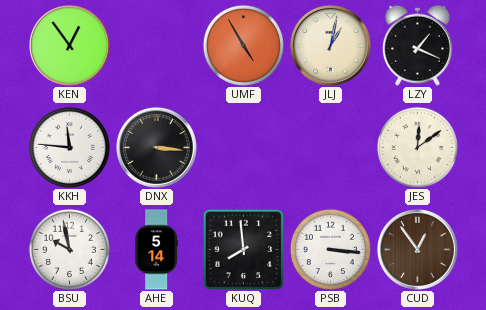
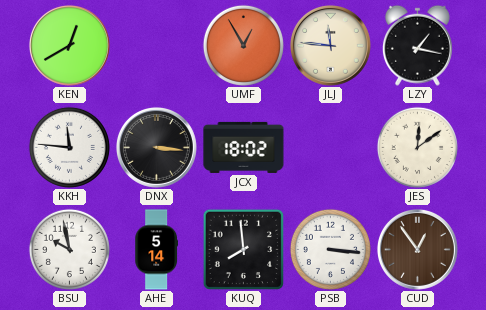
KEN: 12:54 -> 12:40
UMF: 4:55 -> 12:55
JLJ: 1:02 -> 11:46
LZY: 1:19 -> 1:17
JCX: none -> 18:02
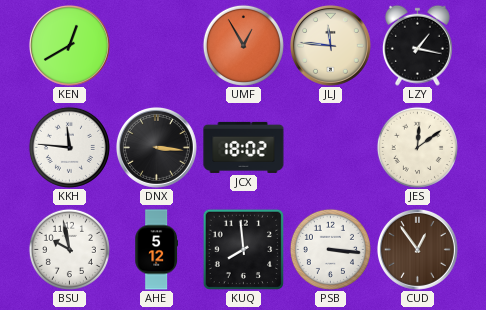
AHE: 5:14 -> 5:12
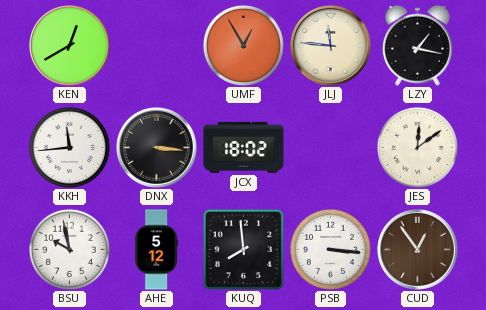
KKH: 11:46 -> 11:44
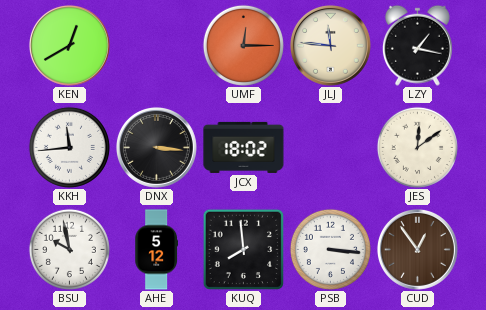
UMF: 12:55 -> 12:15
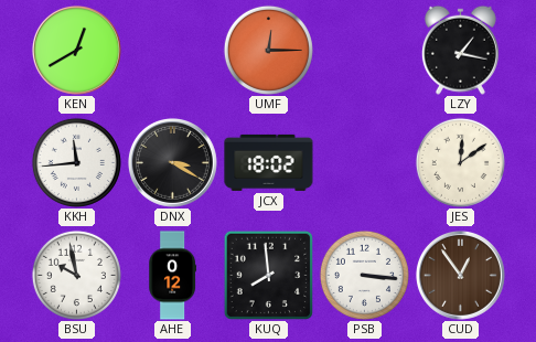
JLJ: 11:46 -> none
DNX: 3:16 -> 3:20
AHE: 5:12 -> 0:12
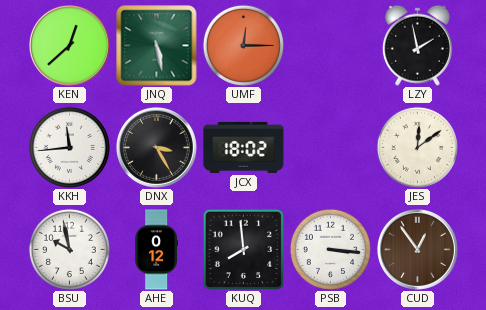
KEN: 12:40 -> 12:38
JNQ: none -> 5:28
LZY: 1:17 -> 1:58
DNX: 3:20 -> 3:25
